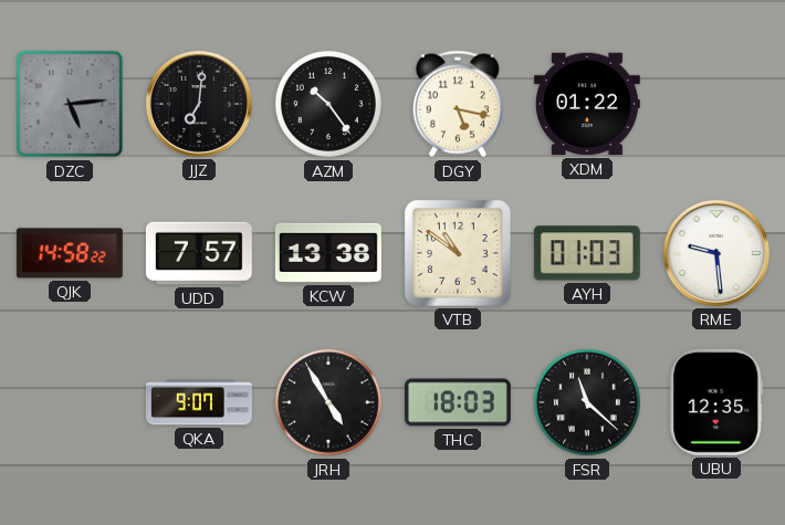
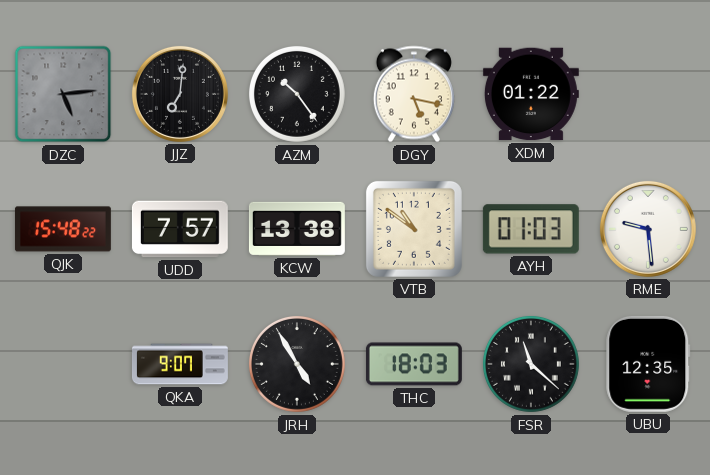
QJK: 14:58 -> 15:48
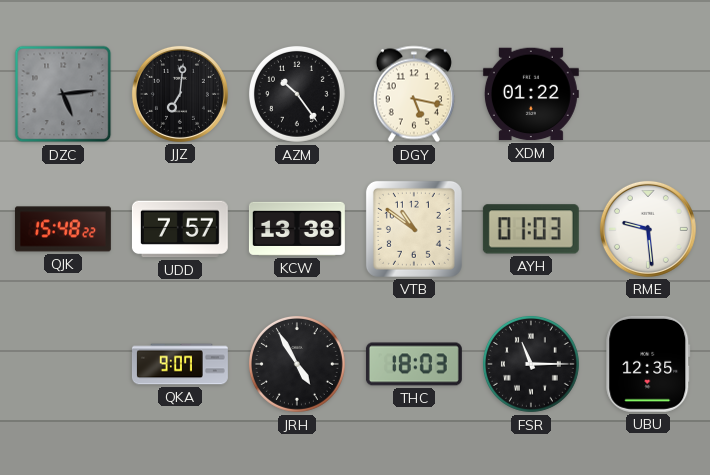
FSR: 11:22 -> 11:15
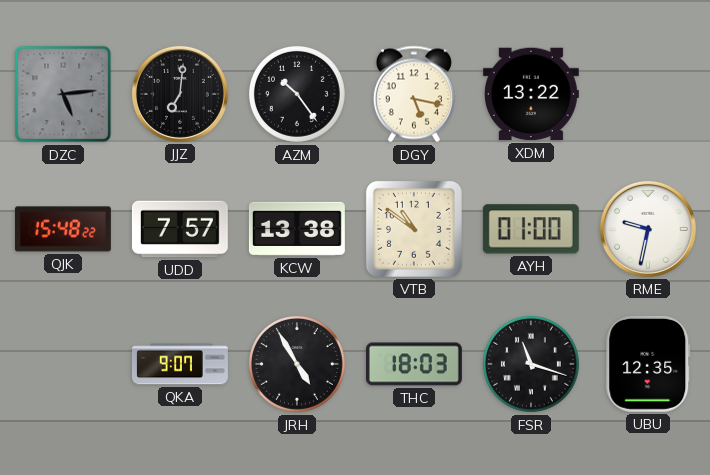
XDM: 01:22 -> 13:22
AYH: 01:03 -> 01:00
RME: 9:29 -> 9:32
FSR: 11:15 -> 11:18
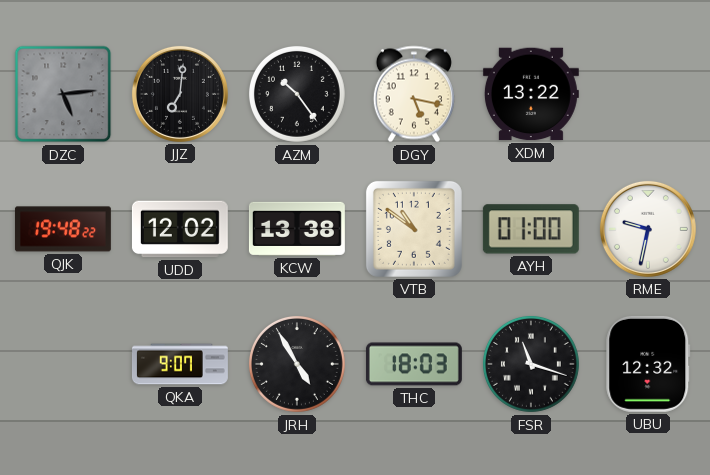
QJK: 15:48 -> 19:48
UDD: 7:57 -> 12:02
UBU: 12:35 -> 12:32
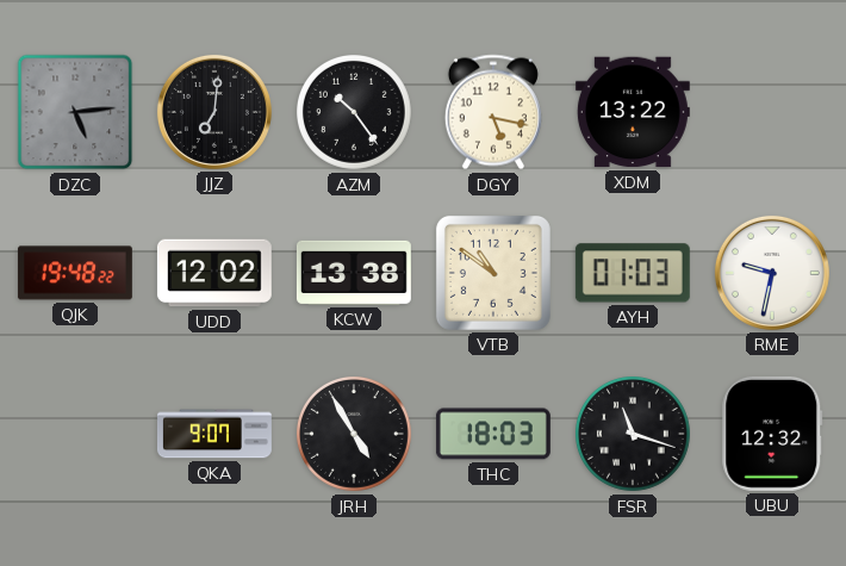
AYH: 01:00 -> 01:03
